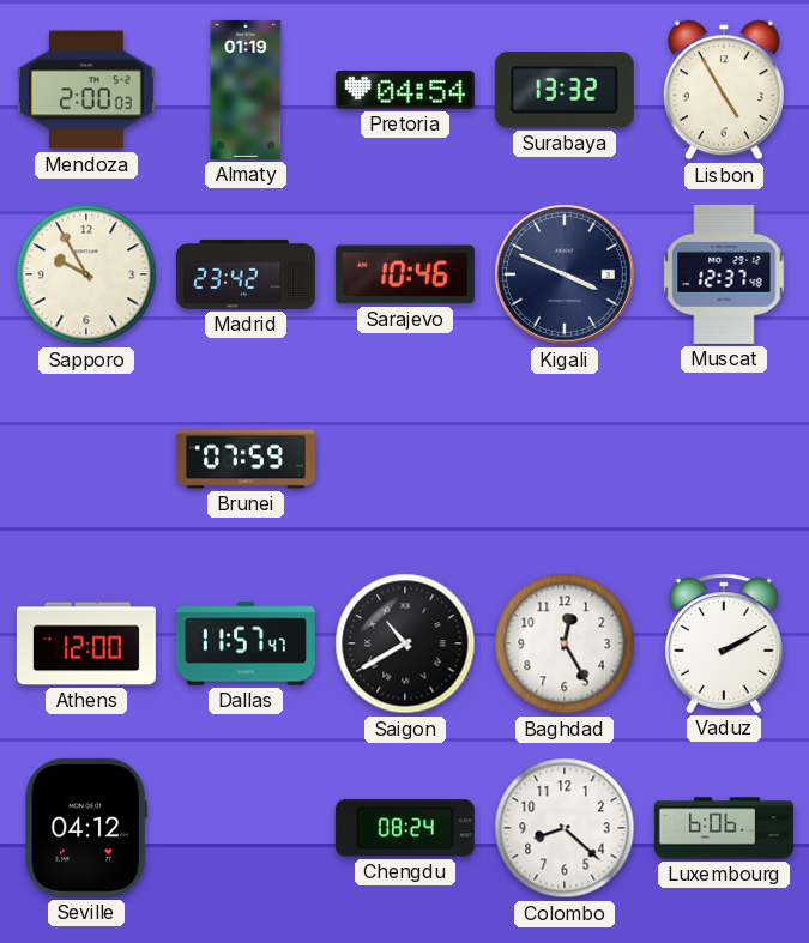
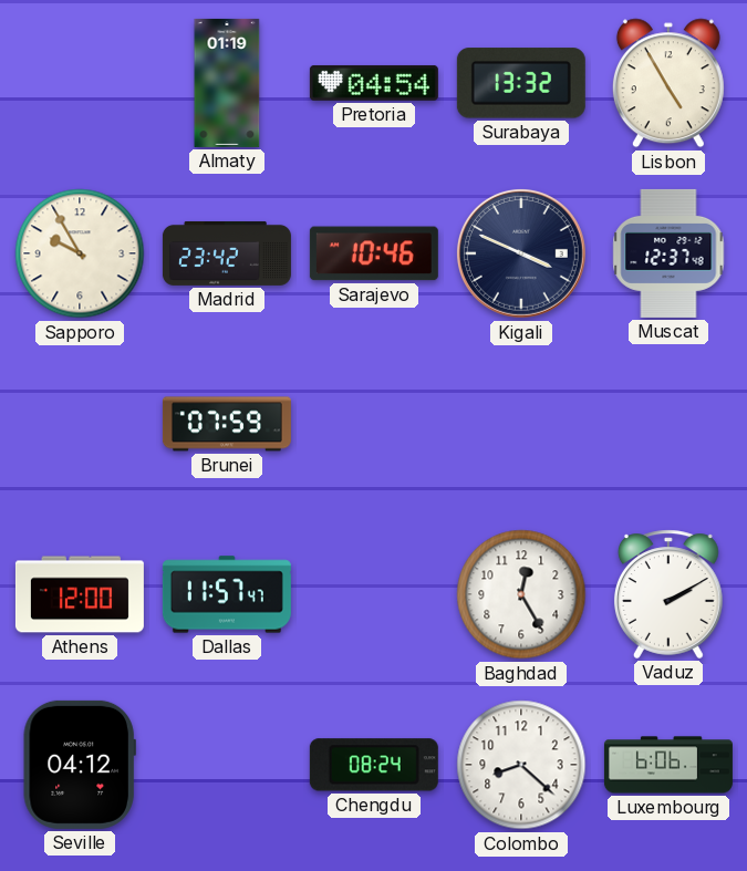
Mendoza: 2:00 -> none
Saigon: 10:40 -> none
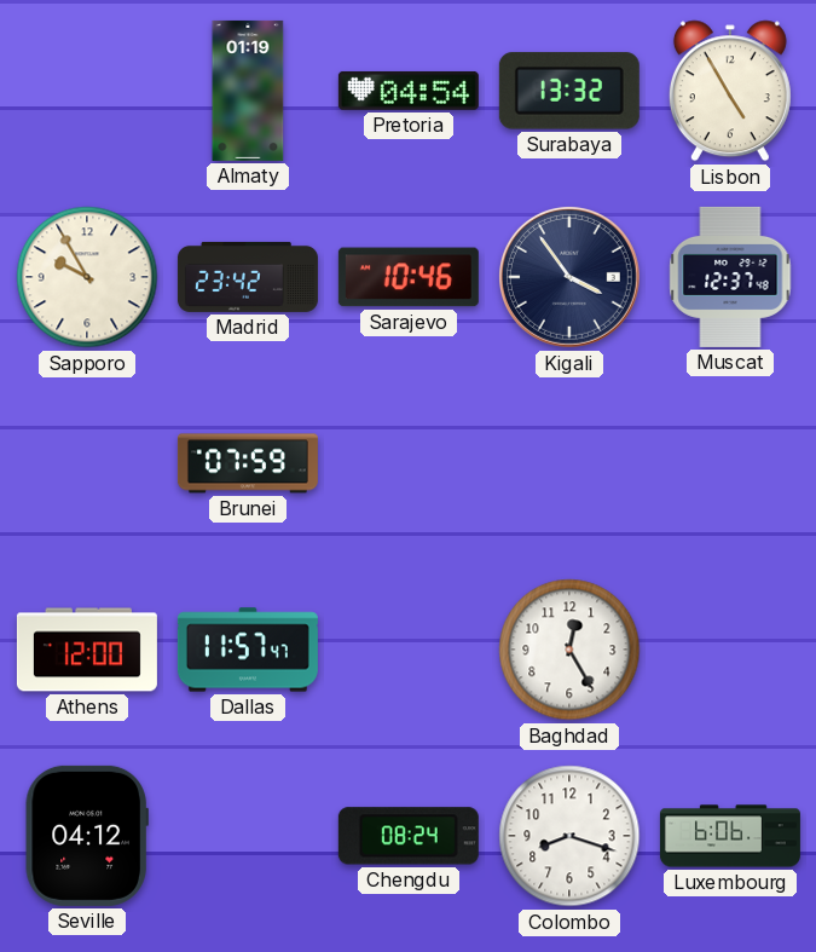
Kigali: 3:49 -> 3:54
Vaduz: 2:10 -> none
Colombo: 8:22 -> 8:18
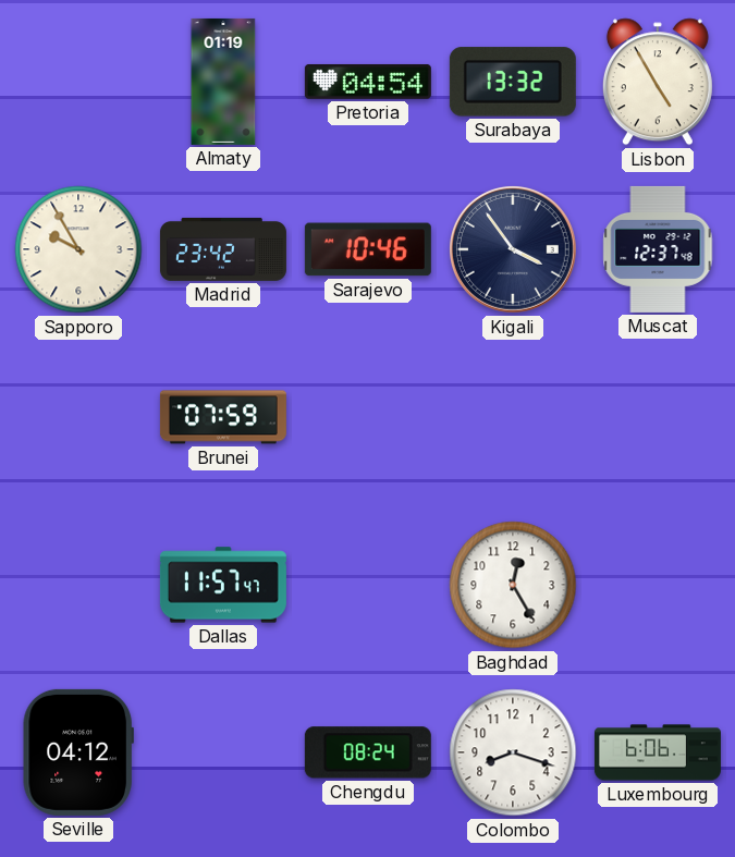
Athens: 12:00 -> none
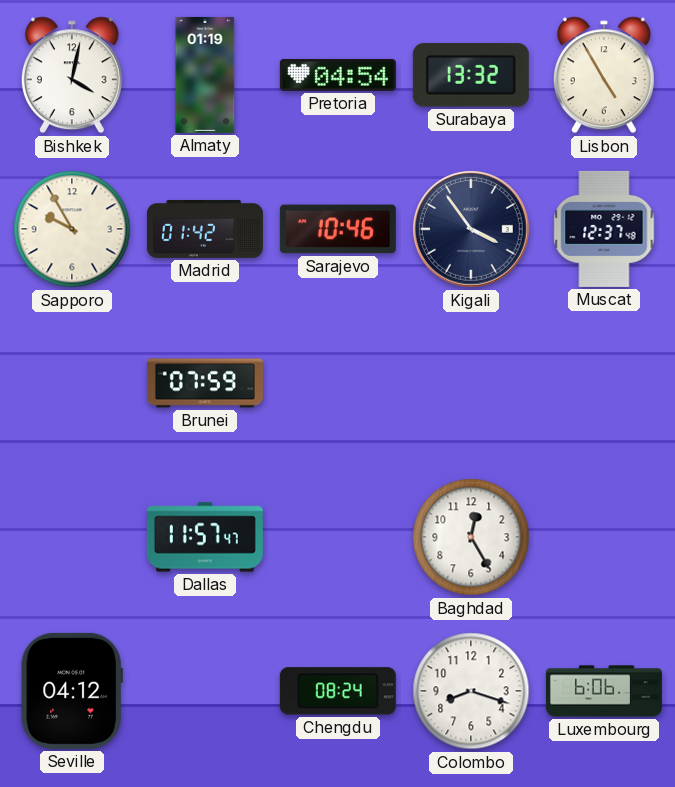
Bishkek: none -> 4:02
Madrid: 23:42 -> 01:42
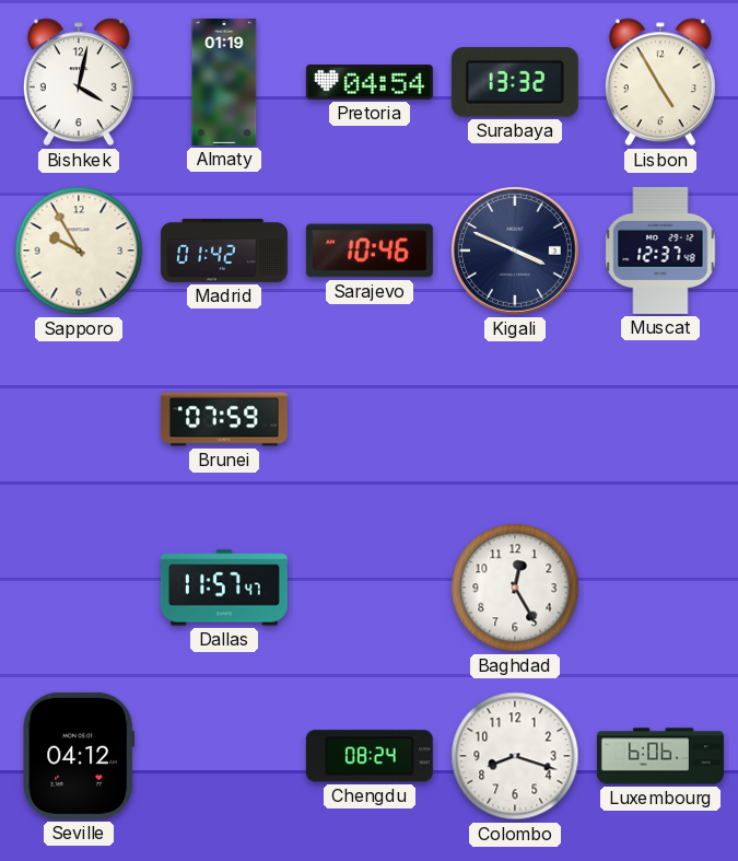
Kigali: 3:54 -> 3:49
